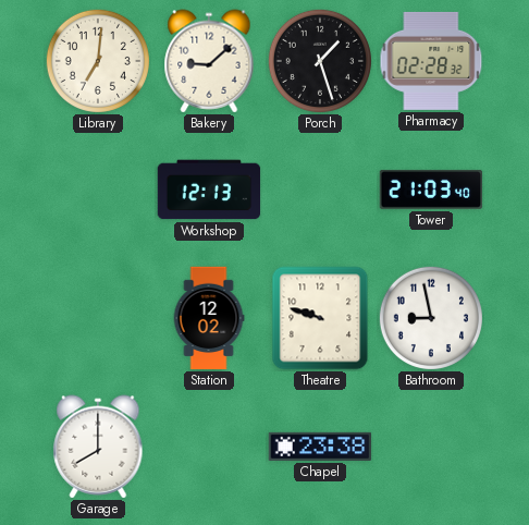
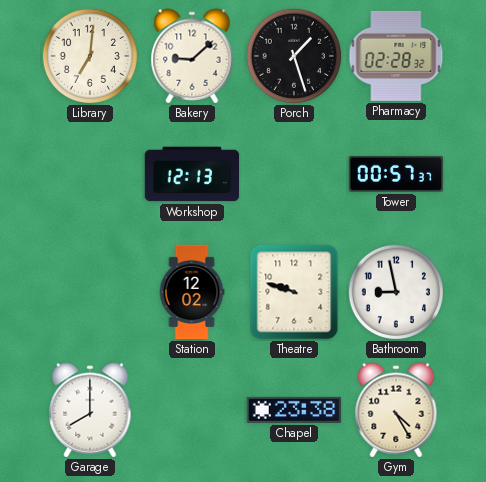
Tower: 21:03 -> 00:57
Gym: none -> 4:25
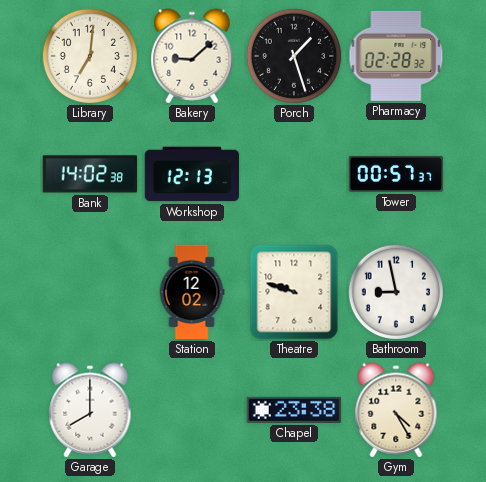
Bank: none -> 14:02
